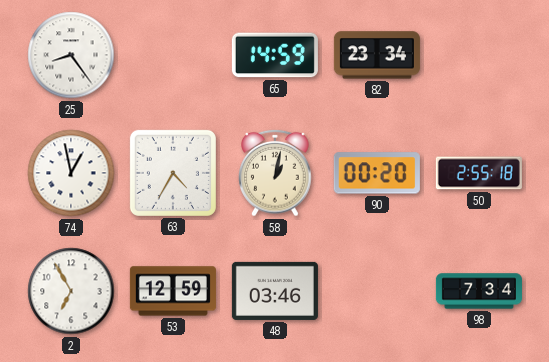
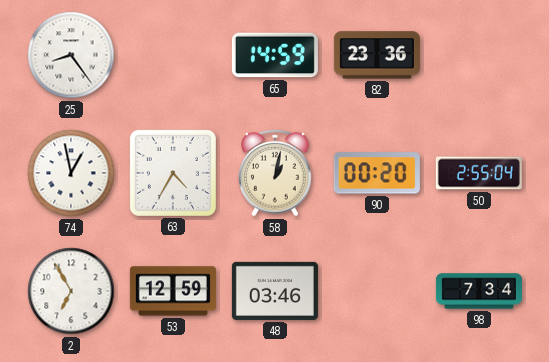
82: 23:34 -> 23:36
50: 2:55:18 -> 2:55:04
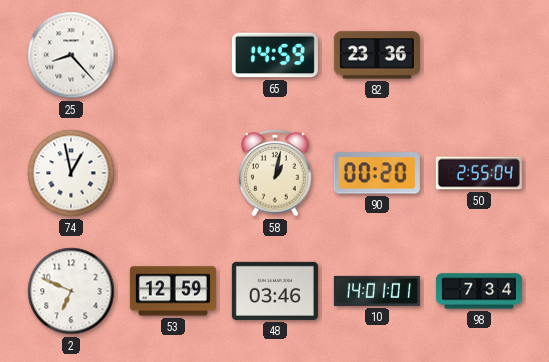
25: 8:24 -> 8:23
63: 4:35 -> none
2: 6:55 -> 6:49
10: none -> 14:01
